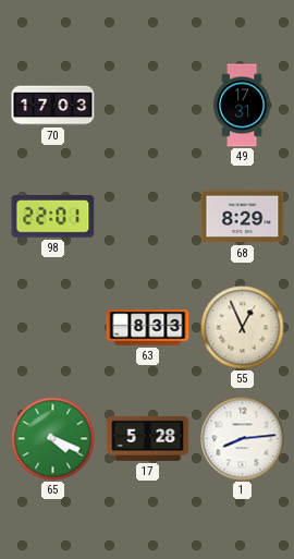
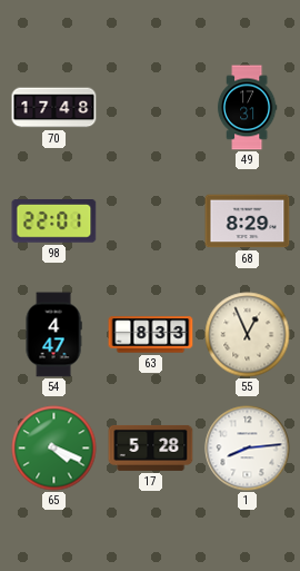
70: 17:03 -> 17:48
54: none -> 4:47
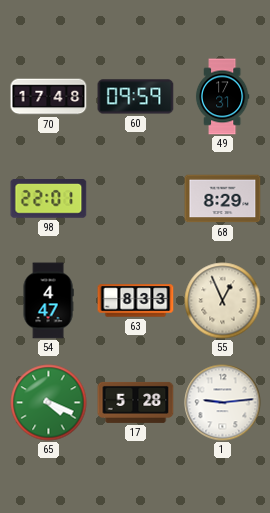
60: none -> 09:59
1: 8:14 -> 9:14
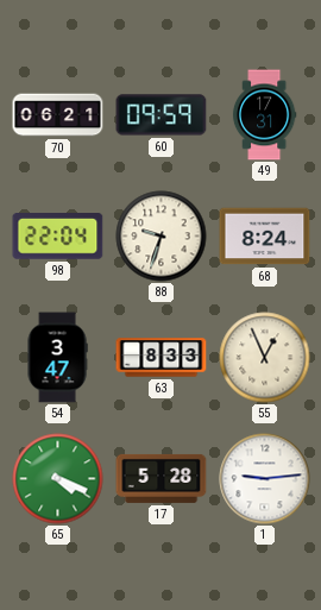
70: 17:48 -> 06:21
98: 22:01 -> 22:04
88: none -> 9:33
68: 8:29 -> 8:24
54: 4:47 -> 3:47
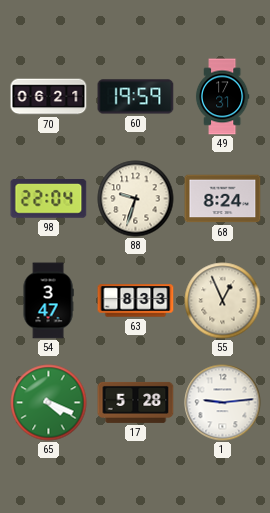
60: 09:59 -> 19:59
